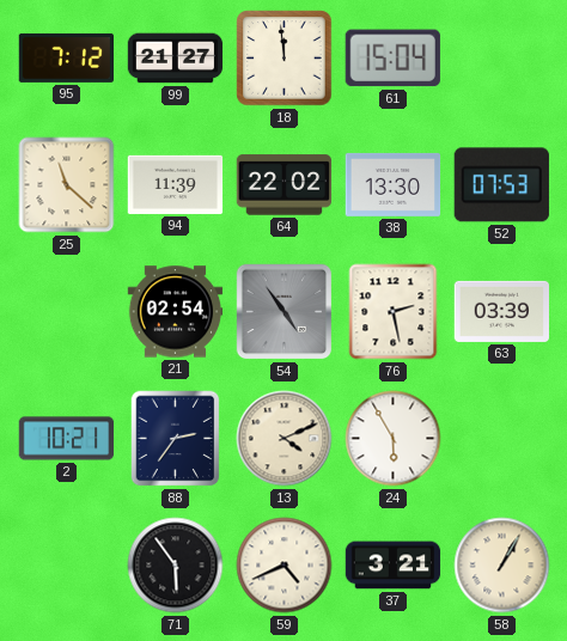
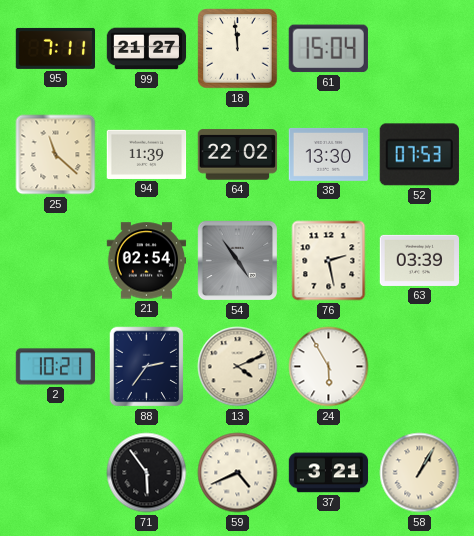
95: 7:12 -> 7:11
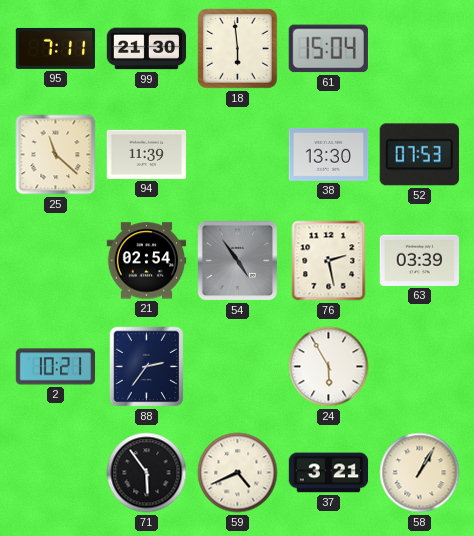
99: 21:27 -> 21:30
18: 11:59 -> 5:59
64: 22:02 -> none
13: 4:11 -> none
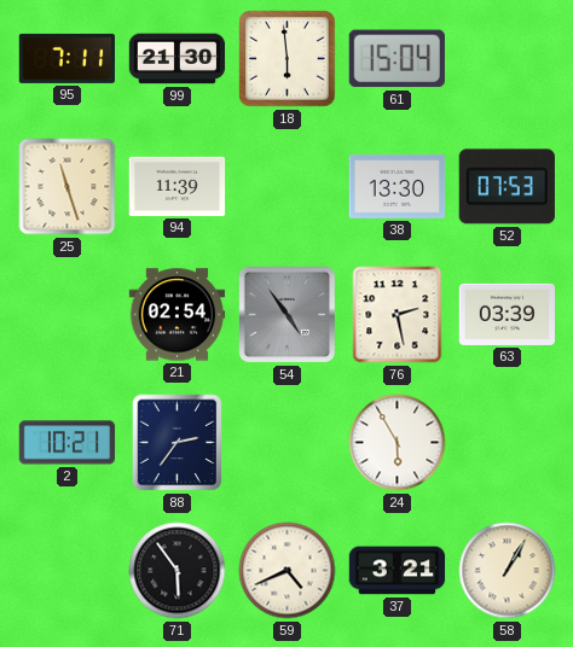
25: 11:22 -> 11:27
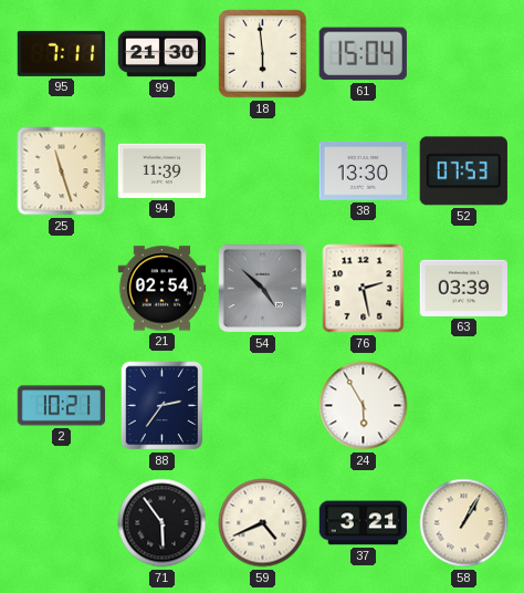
54: 4:54 -> 4:52
